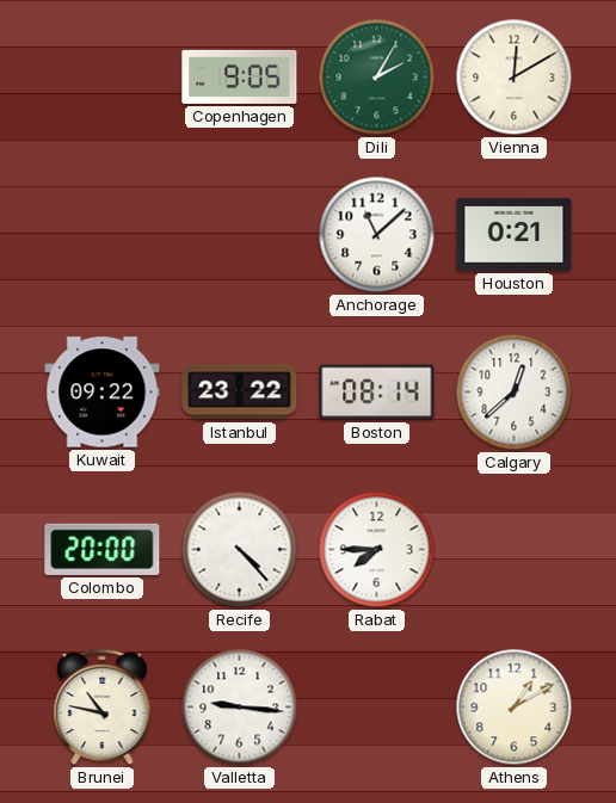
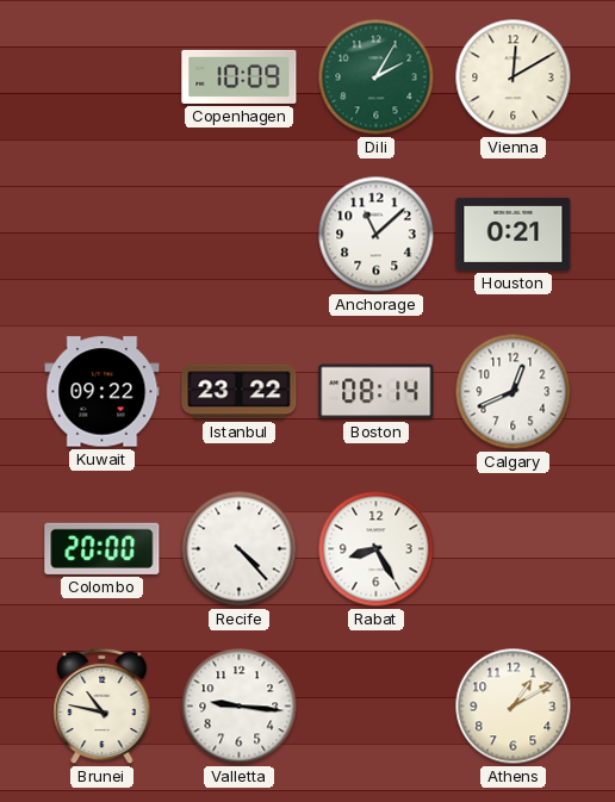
Copenhagen: 9:05 -> 10:09
Calgary: 12:38 -> 12:41
Rabat: 7:45 -> 8:25
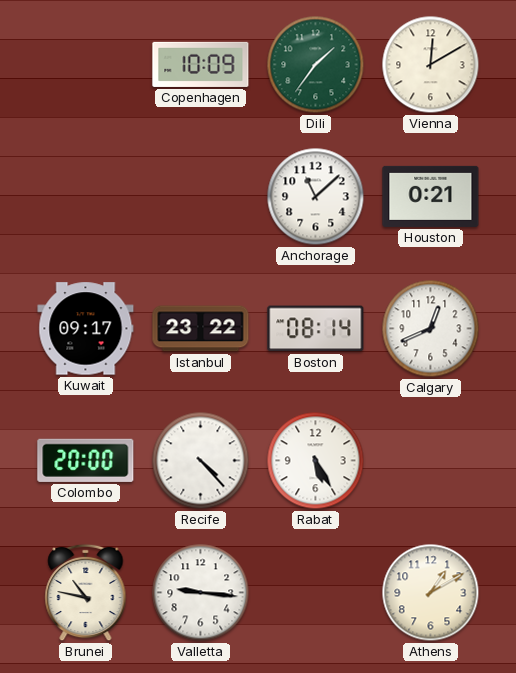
Dili: 2:05 -> 1:36
Kuwait: 09:22 -> 09:17
Rabat: 8:25 -> 5:25
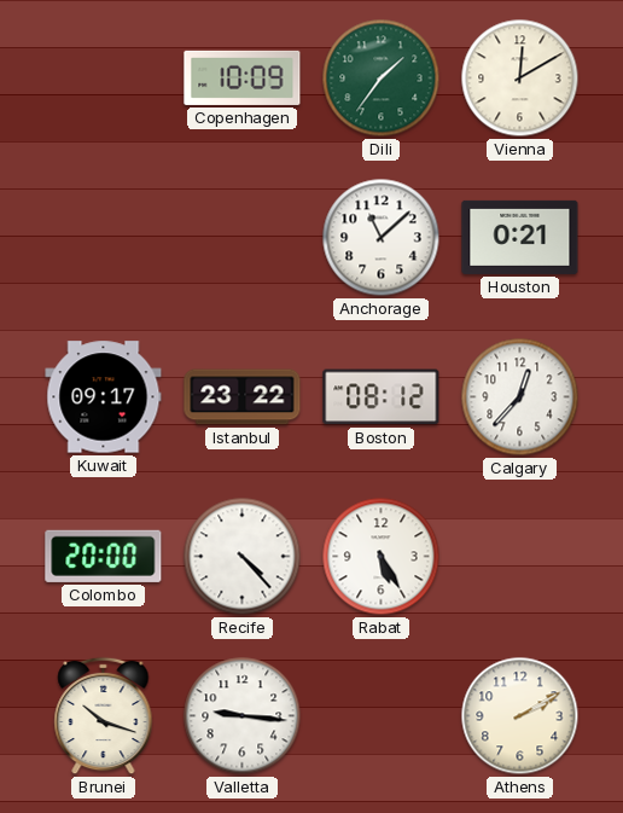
Boston: 08:14 -> 08:12
Calgary: 12:41 -> 12:37
Brunei: 10:47 -> 10:18
Athens: 1:10 -> 2:10
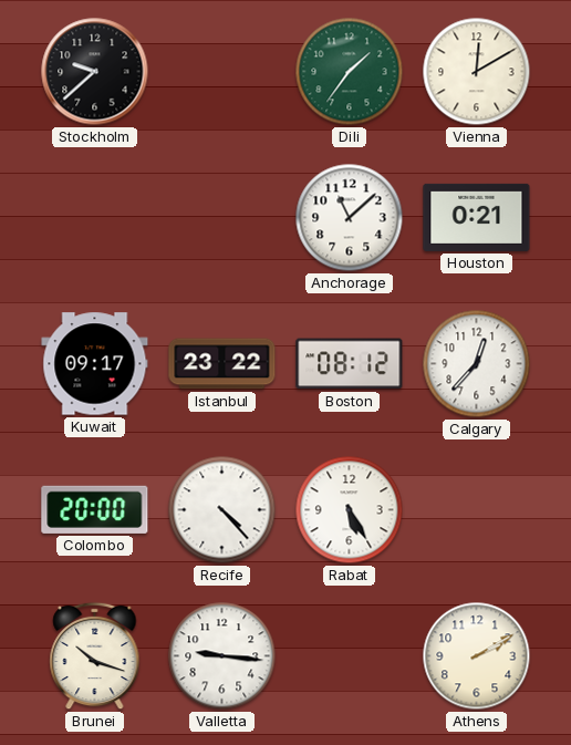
Stockholm: none -> 9:38
Copenhagen: 10:09 -> none
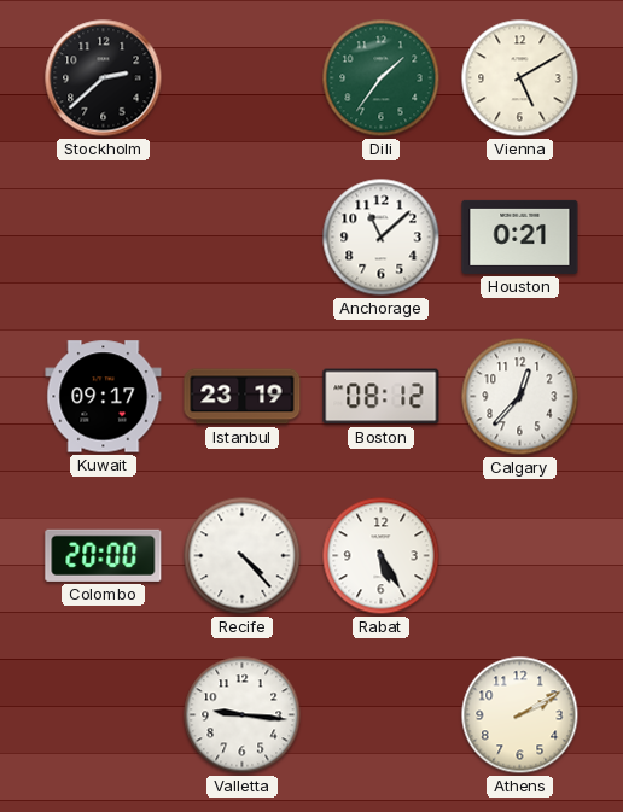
Stockholm: 9:38 -> 2:38
Vienna: 12:10 -> 5:10
Istanbul: 23:22 -> 23:19
Brunei: 10:18 -> none
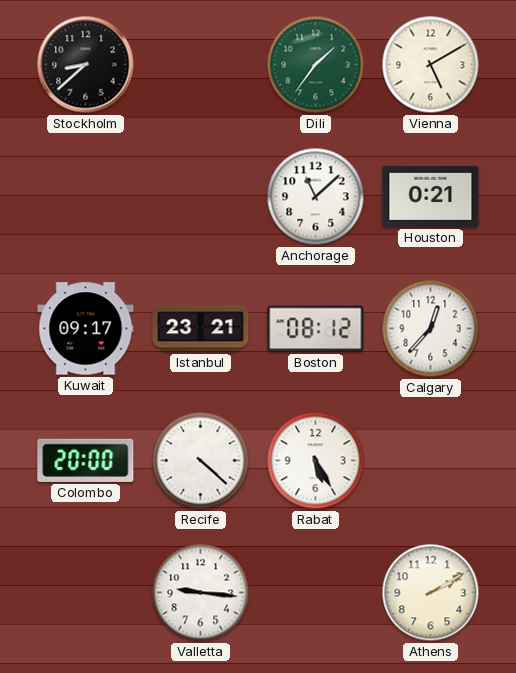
Stockholm: 2:38 -> 8:38
Istanbul: 23:19 -> 23:21
Recife: 4:23 -> 4:22
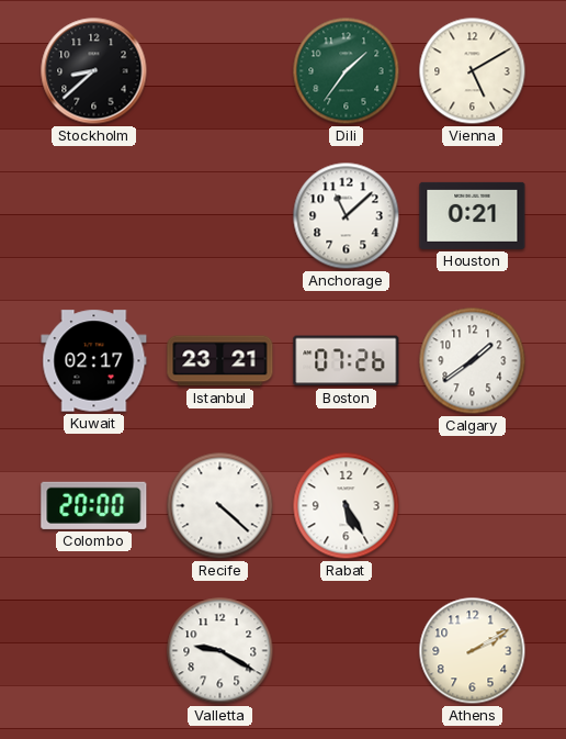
Kuwait: 09:17 -> 02:17
Boston: 08:12 -> 07:26
Calgary: 12:37 -> 1:39
Valletta: 9:16 -> 9:20
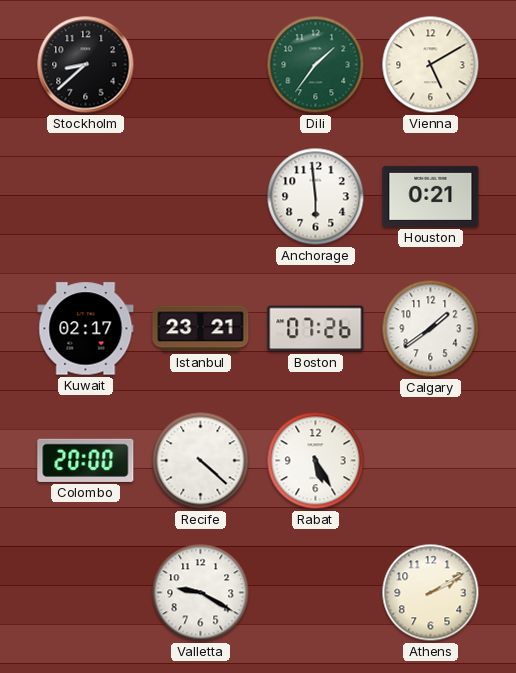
Anchorage: 11:08 -> 5:59
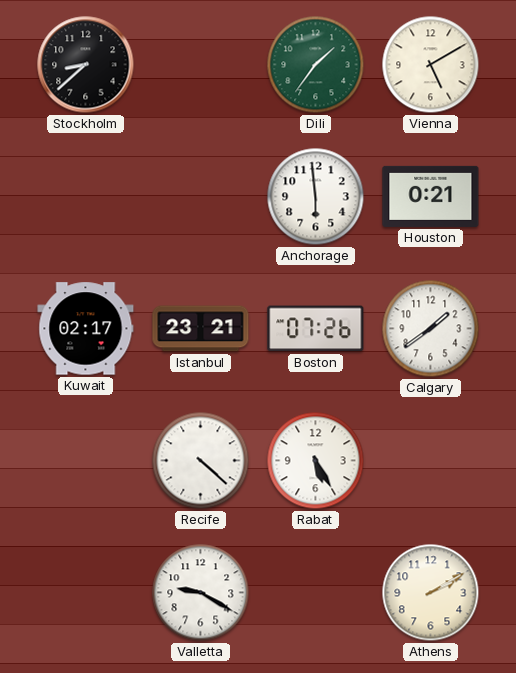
Colombo: 20:00 -> none
